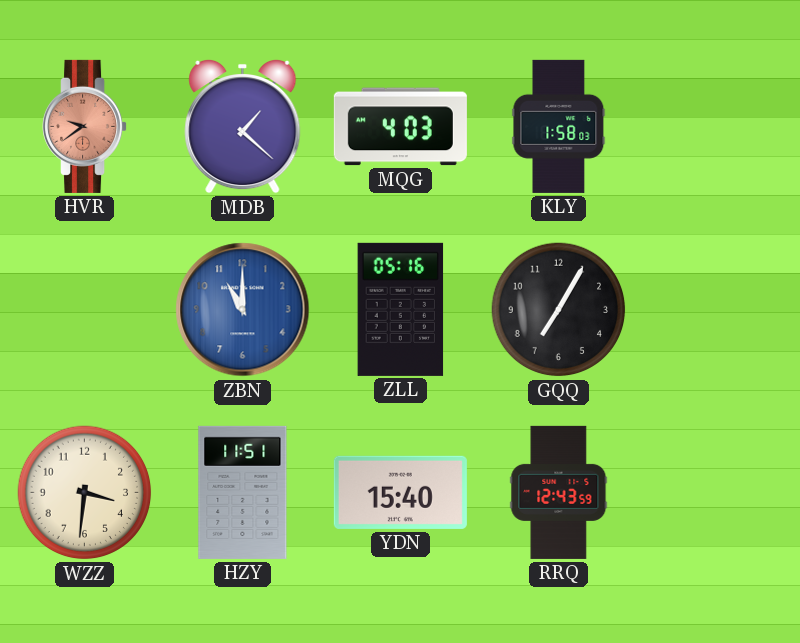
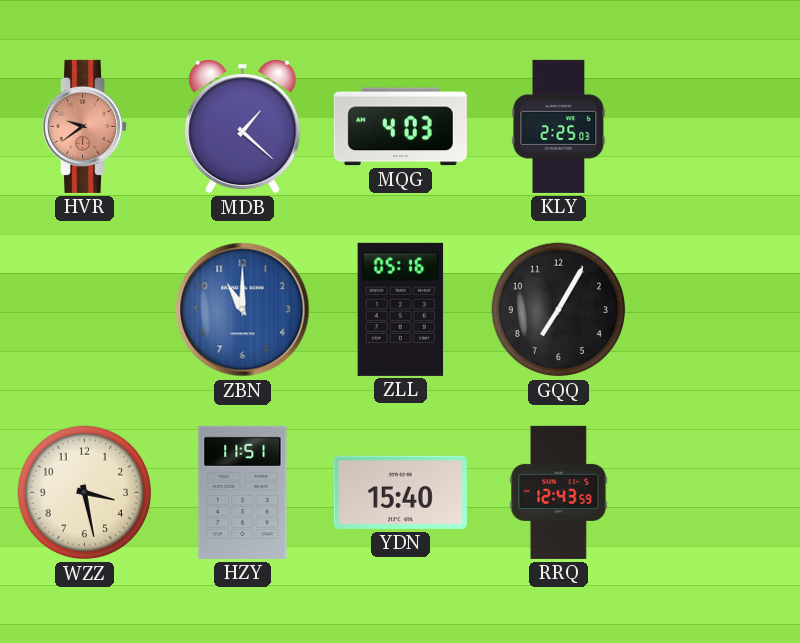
KLY: 1:58 -> 2:25
WZZ: 3:31 -> 3:28
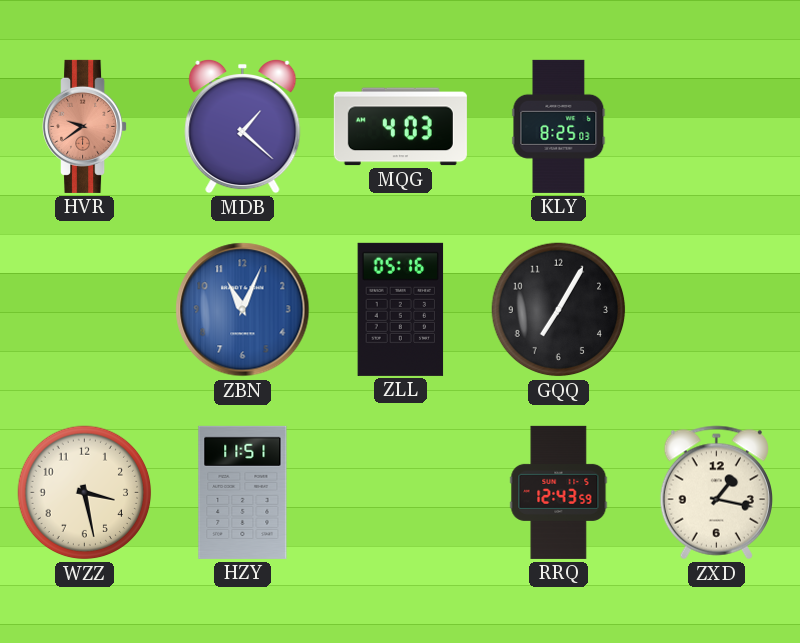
KLY: 2:25 -> 8:25
ZBN: 11:00 -> 11:04
YDN: 15:40 -> none
ZXD: none -> 1:17
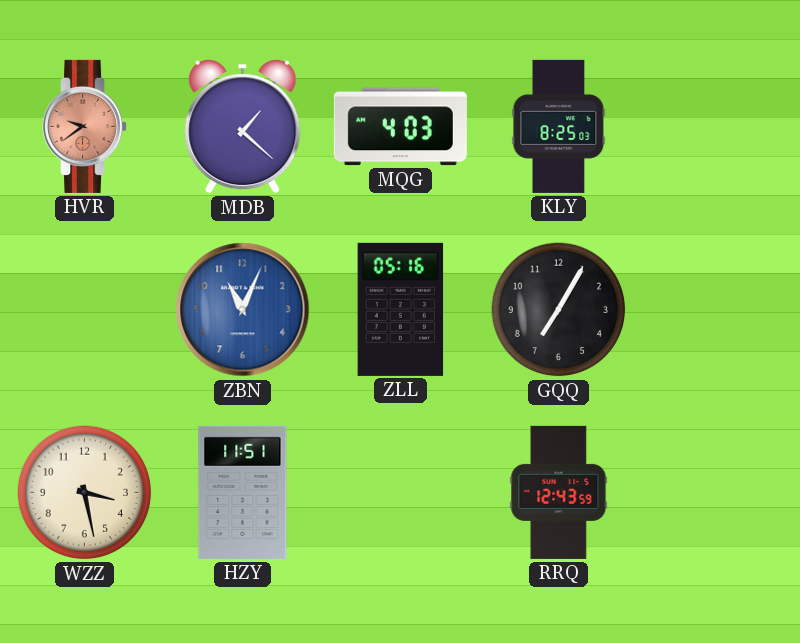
ZXD: 1:17 -> none
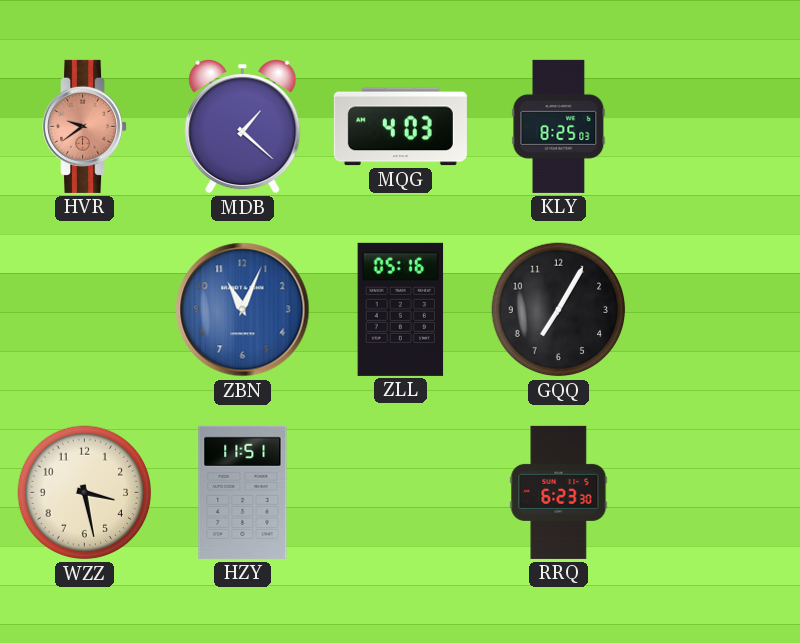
RRQ: 12:43 -> 6:23
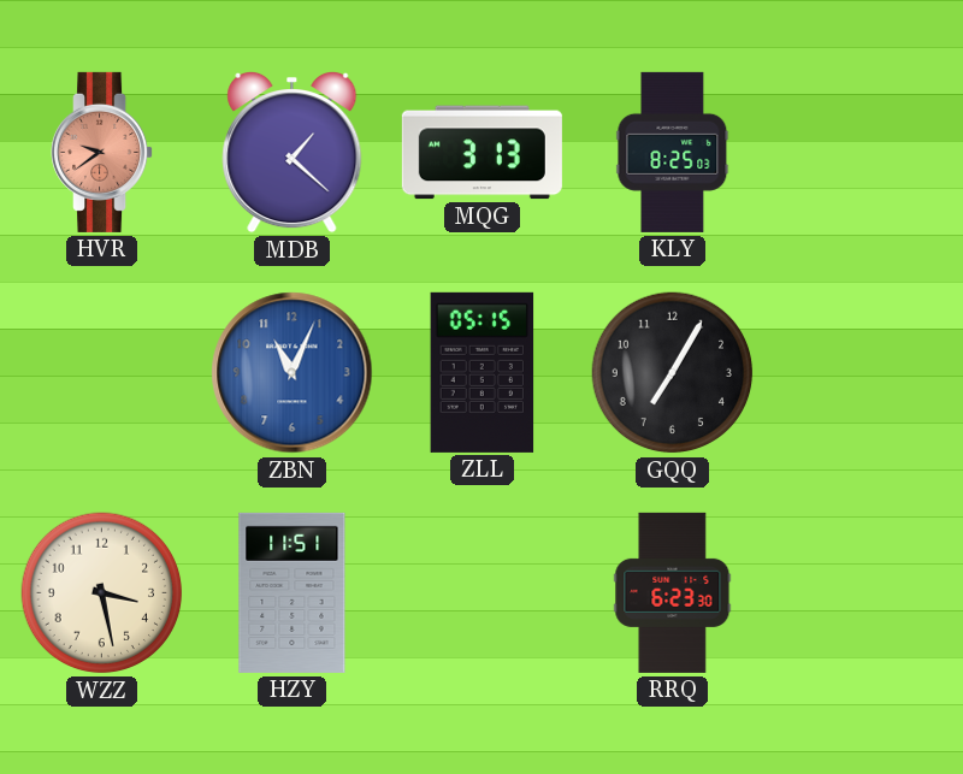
MQG: 4:03 -> 3:13
ZLL: 05:16 -> 05:15
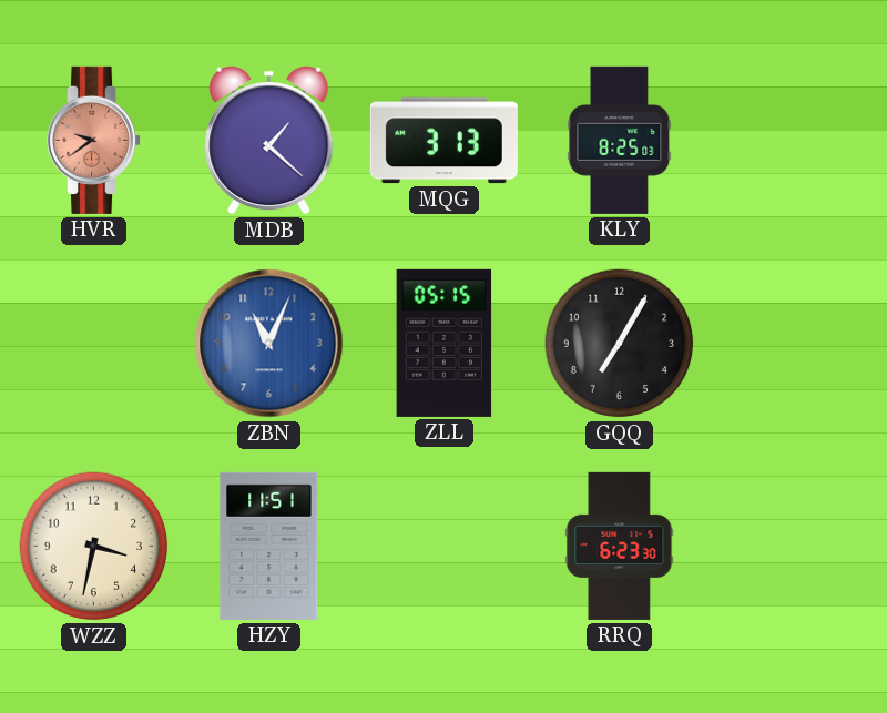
WZZ: 3:28 -> 3:32
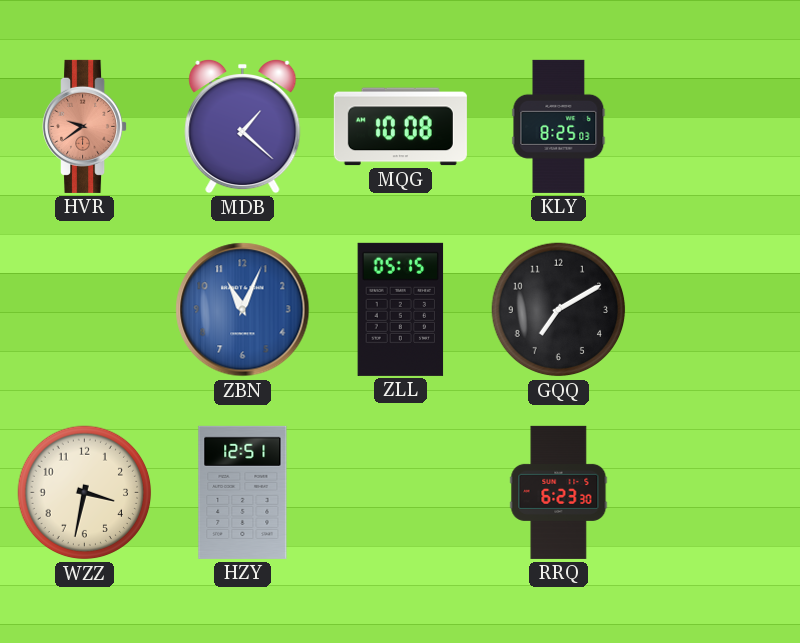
MQG: 3:13 -> 10:08
GQQ: 7:05 -> 7:10
HZY: 11:51 -> 12:51
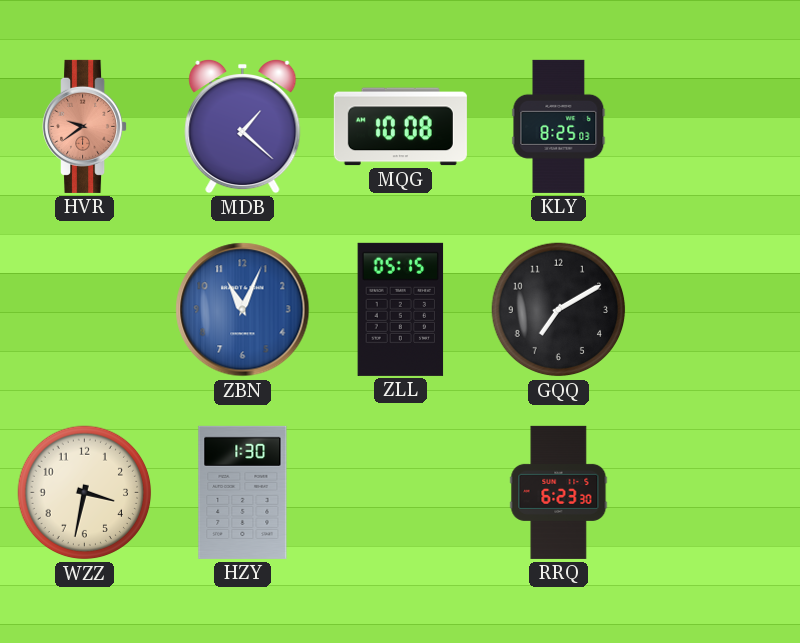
HZY: 12:51 -> 1:30
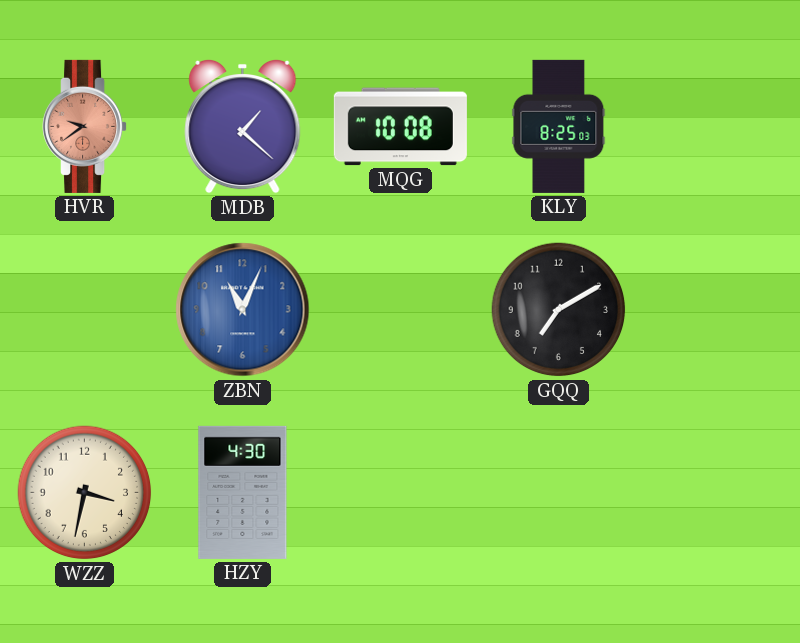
ZLL: 05:15 -> none
HZY: 1:30 -> 4:30
RRQ: 6:23 -> none
